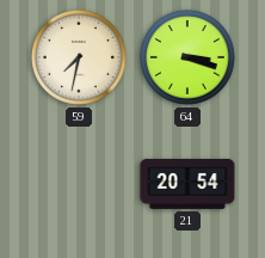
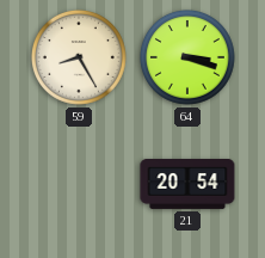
59: 7:32 -> 8:25
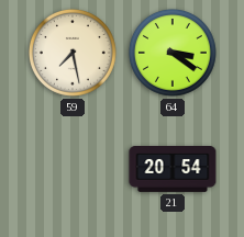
59: 8:25 -> 7:28
64: 3:18 -> 3:21
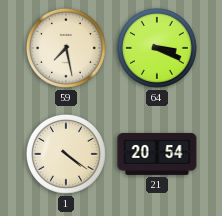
64: 3:21 -> 3:19
1: none -> 4:21
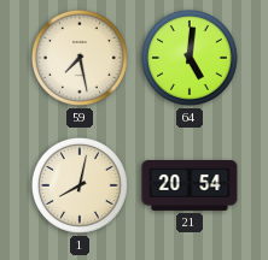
64: 3:19 -> 5:01
1: 4:21 -> 8:02
